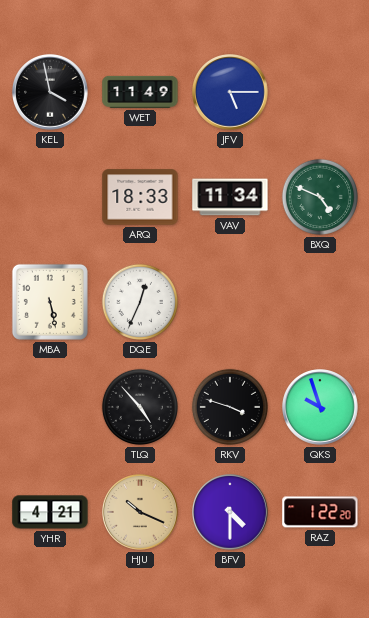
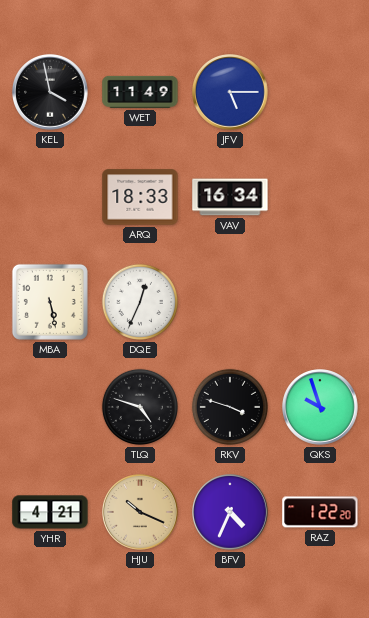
VAV: 11:34 -> 16:34
BXQ: 4:49 -> none
TLQ: 4:53 -> 4:48
BFV: 4:30 -> 4:34
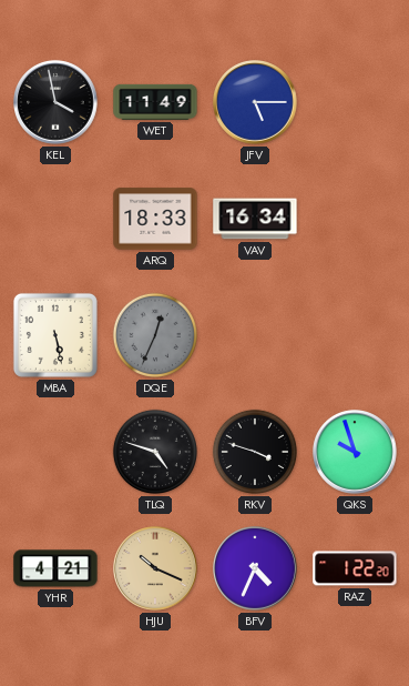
DQE dial: white -> grey
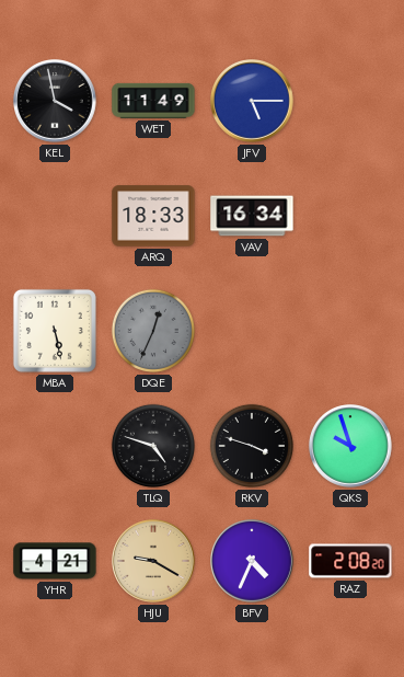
HJU: 10:19 -> 9:20
RAZ: 1:22 -> 2:08
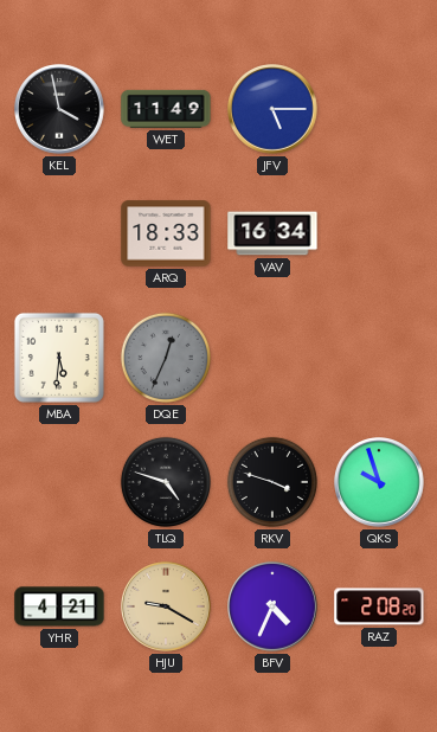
MBA: 5:28 -> 5:31
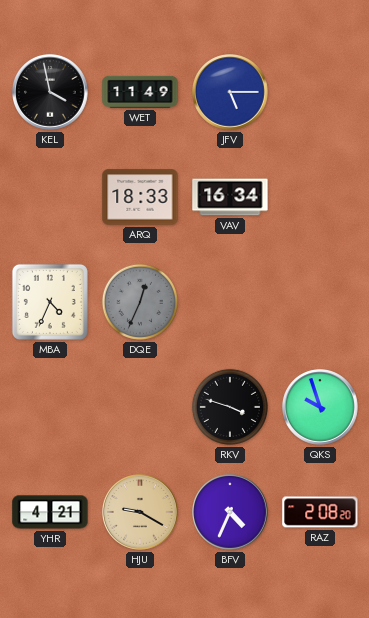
MBA: 5:31 -> 4:34
TLQ: 4:48 -> none
